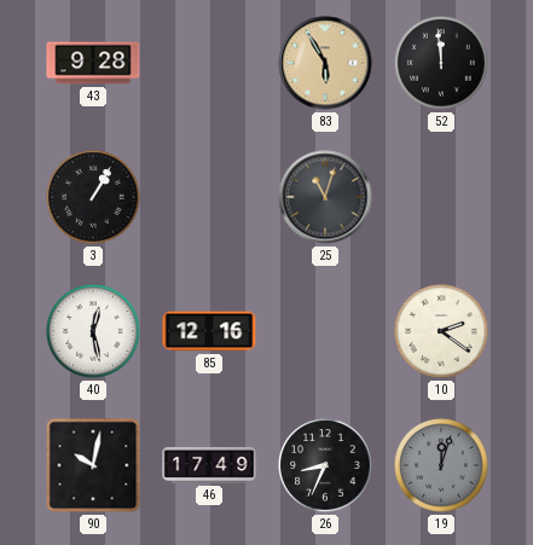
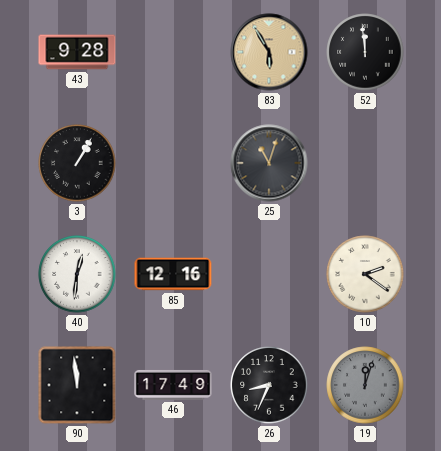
40: 12:28 -> 12:31
90: 10:02 -> 11:59
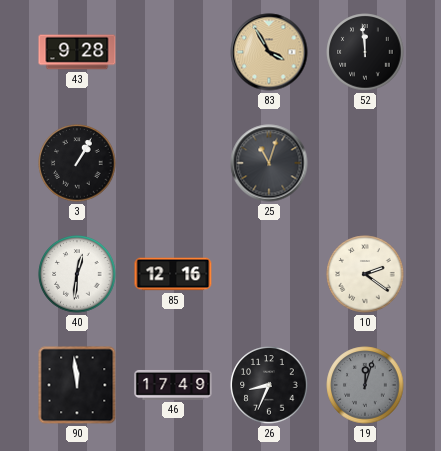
83: 5:55 -> 3:55
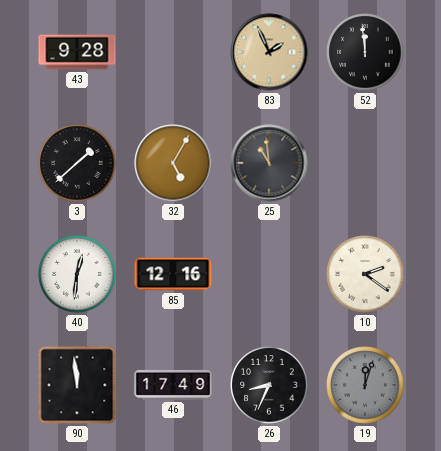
83: 3:55 -> 1:56
3: 1:05 -> 1:38
32: none -> 5:05
25: 11:03 -> 10:59
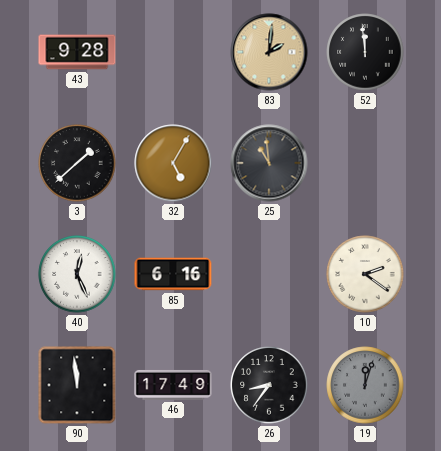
83: 1:56 -> 2:01
40: 12:31 -> 12:26
85: 12:16 -> 6:16
26: 8:34 -> 8:36
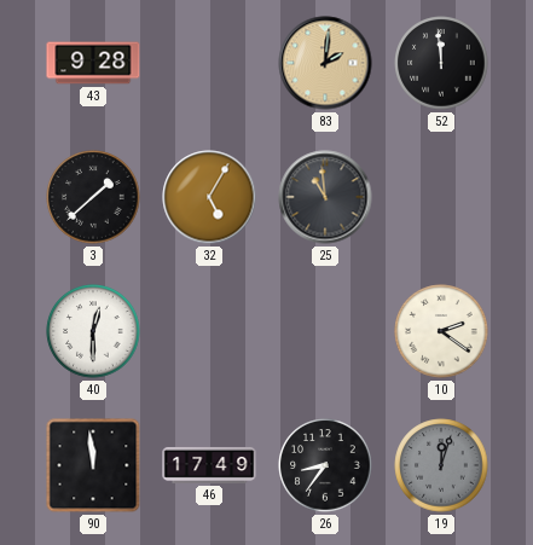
40: 12:26 -> 12:30
85: 6:16 -> none
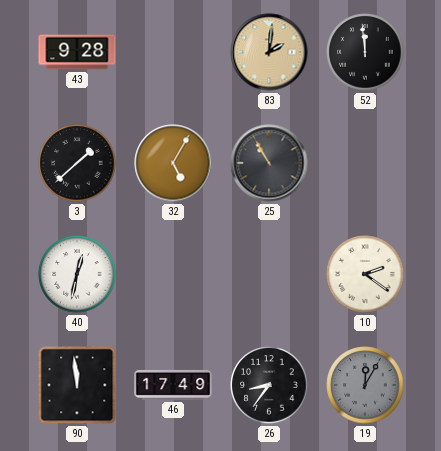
25: 10:59 -> 10:55
40: 12:30 -> 12:32
19: 12:03 -> 12:05
